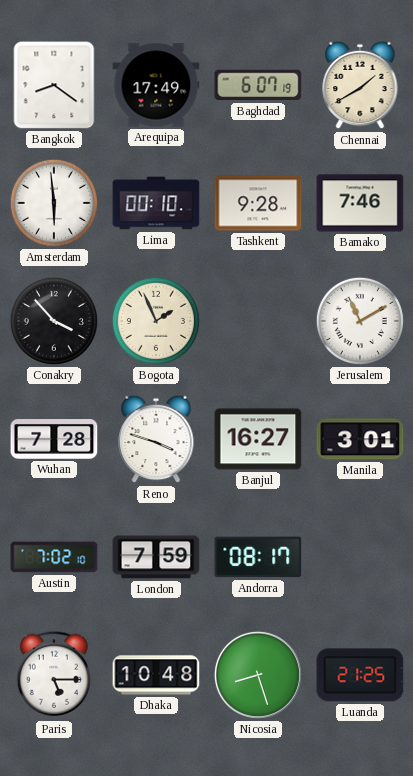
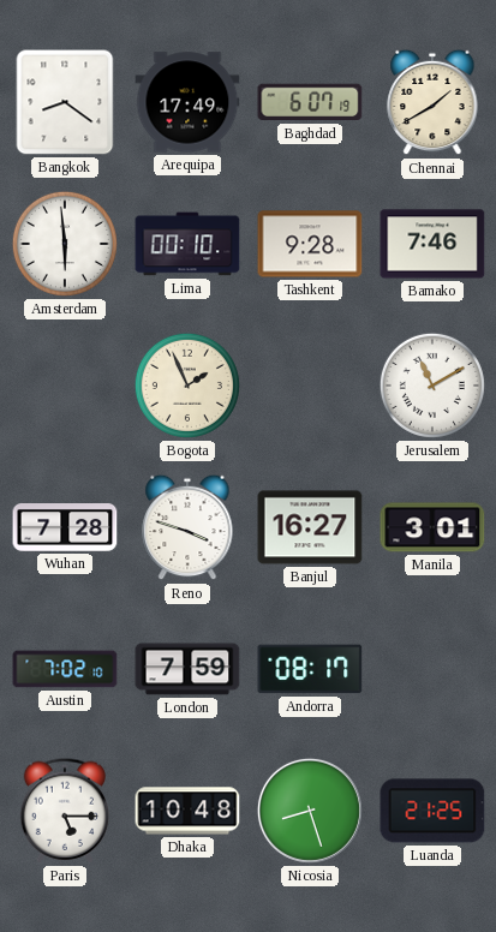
Conakry: 3:53 -> none
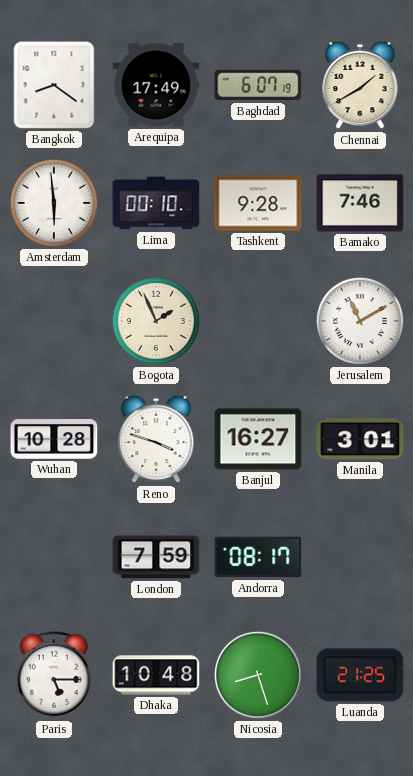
Wuhan: 7:28 -> 10:28
Austin: 7:02 -> none
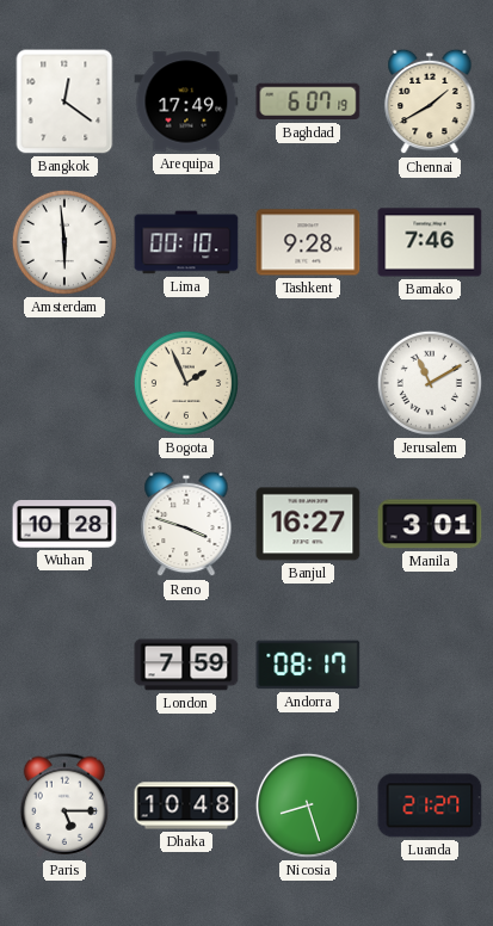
Bangkok: 8:21 -> 12:21
Luanda: 21:25 -> 21:27
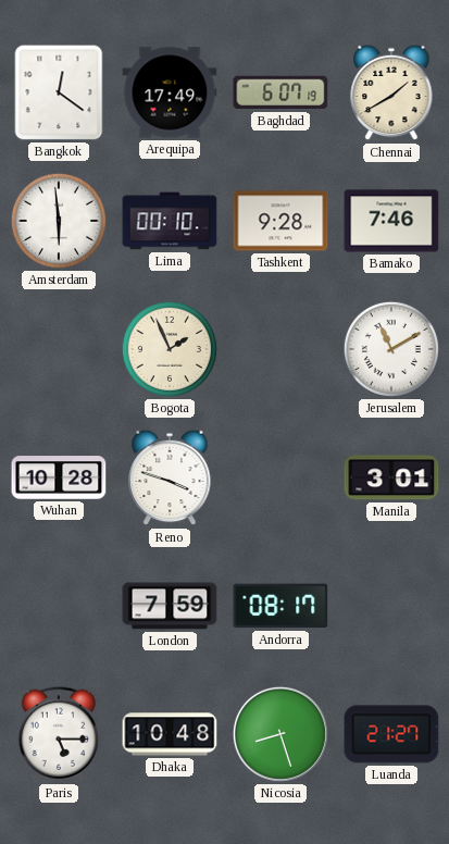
Banjul: 16:27 -> none
